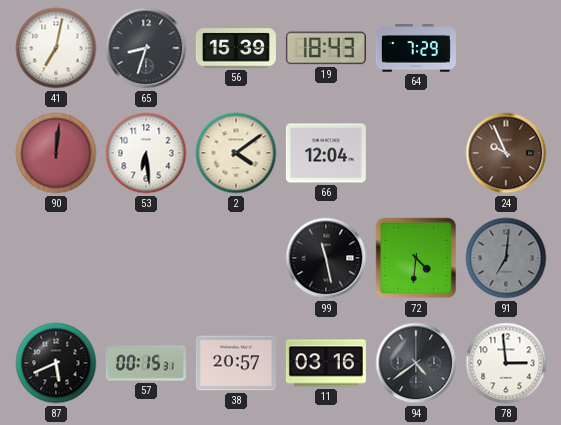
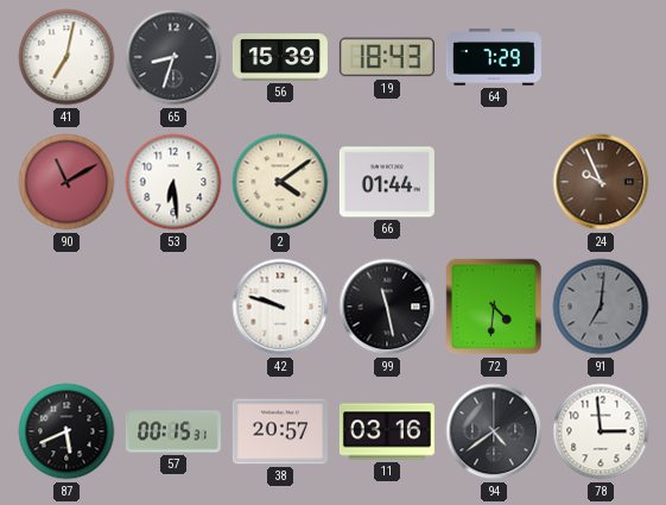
90: 12:01 -> 11:10
66: 12:04 -> 01:44
42: none -> 9:48
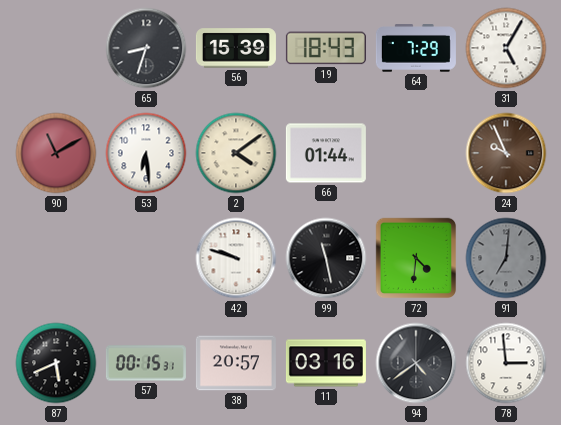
41: 7:02 -> none
31: none -> 5:05
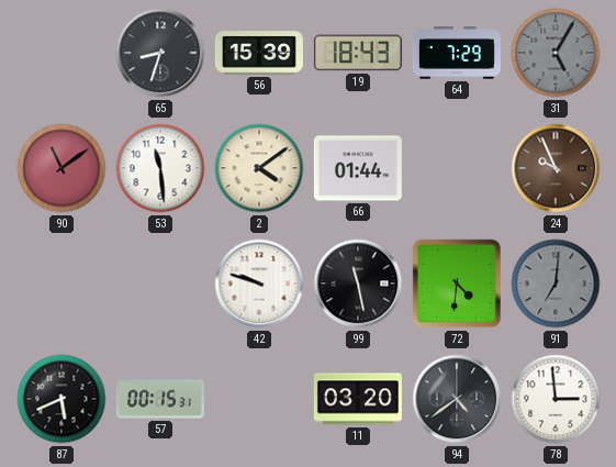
31 dial: white -> grey
90: 11:10 -> 11:09
53: 6:29 -> 11:29
38: 20:57 -> none
11: 03:16 -> 03:20
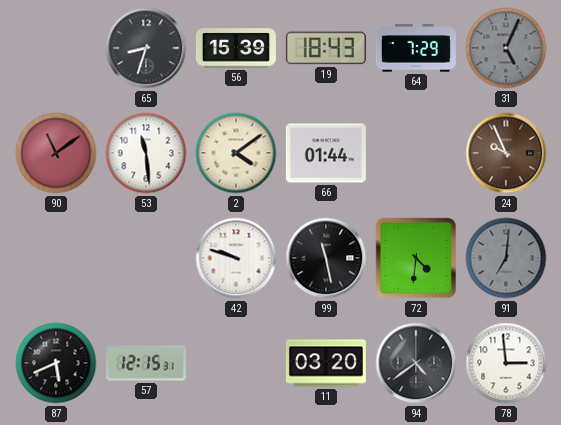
31: 5:05 -> 5:04
57: 00:15 -> 12:15
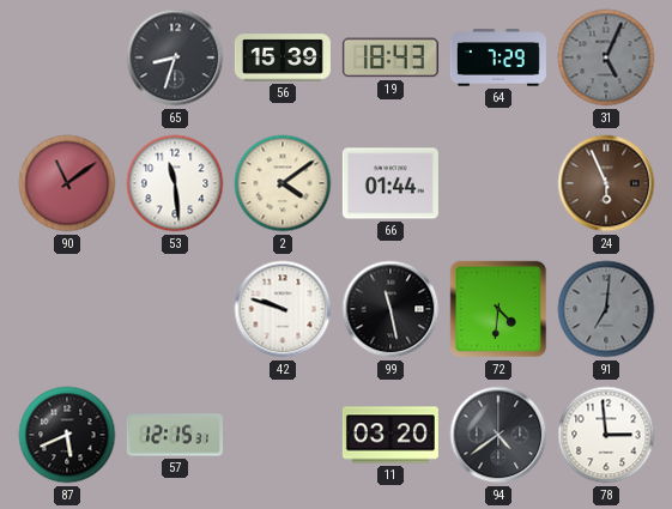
24: 9:56 -> 5:56
